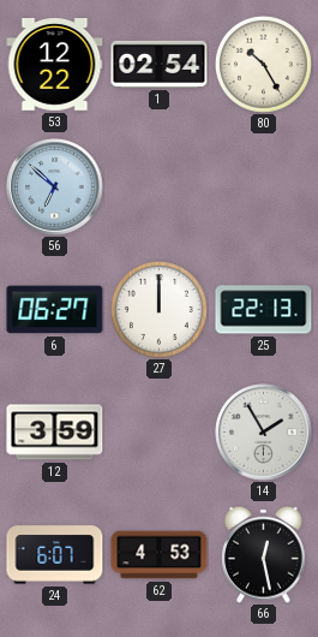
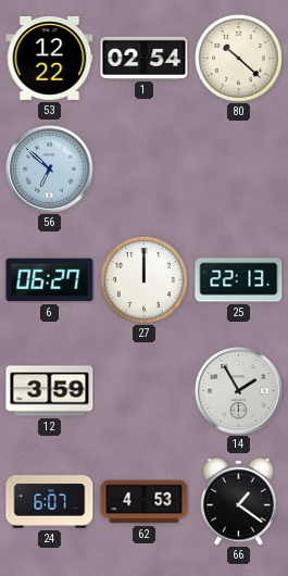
80: 10:25 -> 10:22
66: 12:28 -> 1:21
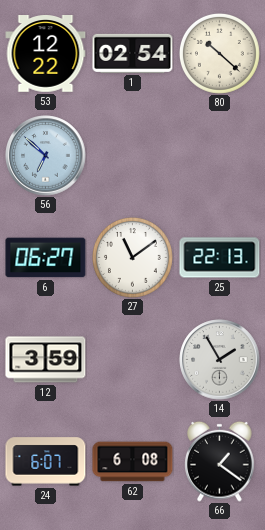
27: 12:00 -> 11:09
62: 4:53 -> 6:08
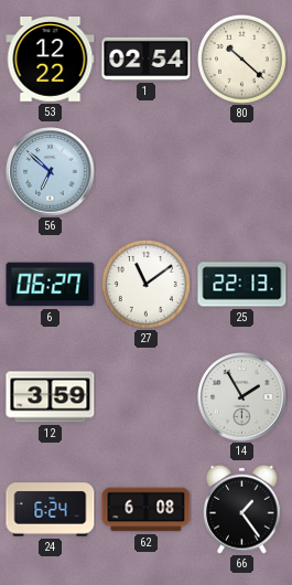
24: 6:07 -> 6:24
66: 1:21 -> 1:24
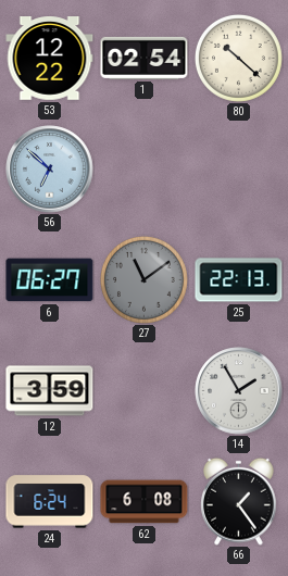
27 dial: white -> grey
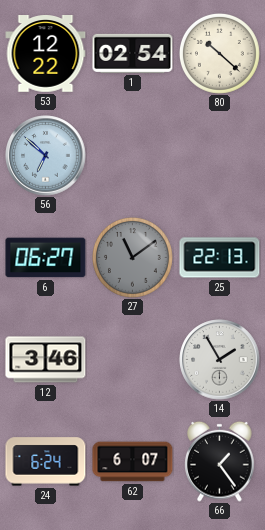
12: 3:59 -> 3:46
62: 6:08 -> 6:07
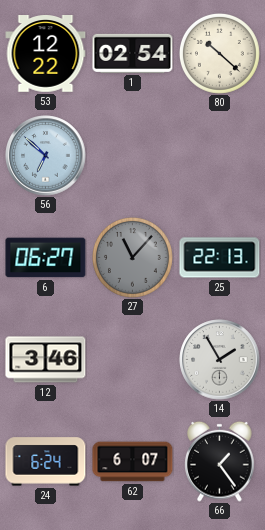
27: 11:09 -> 11:07
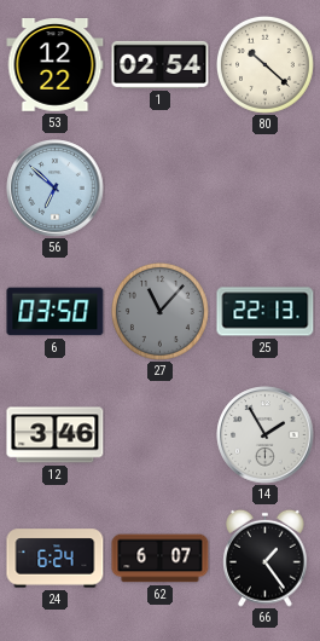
6: 06:27 -> 03:50
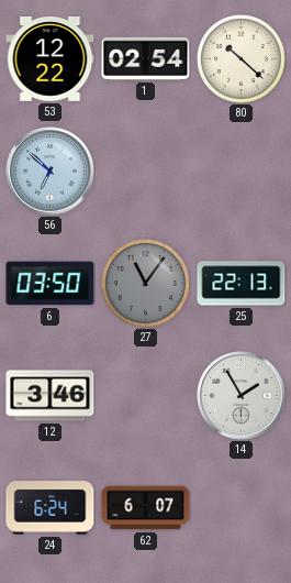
27: 11:07 -> 11:06
66: 1:24 -> none
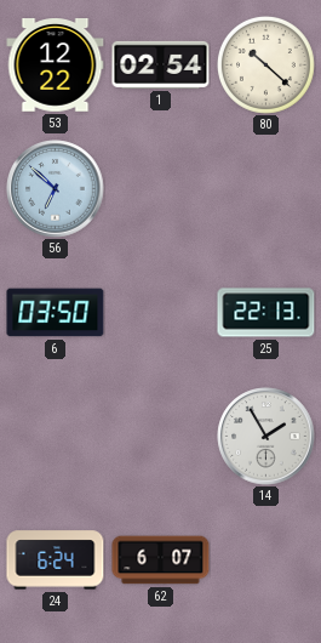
27: 11:06 -> none
12: 3:46 -> none
